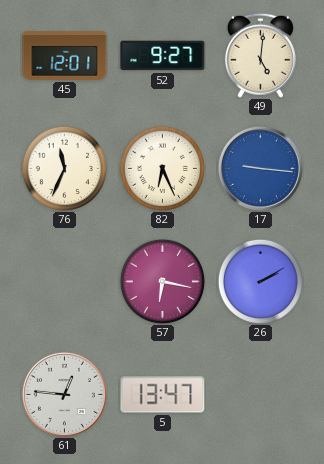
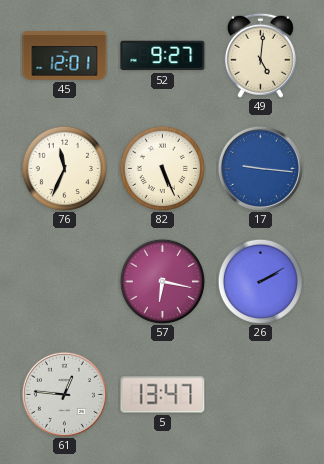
82: 6:26 -> 5:26
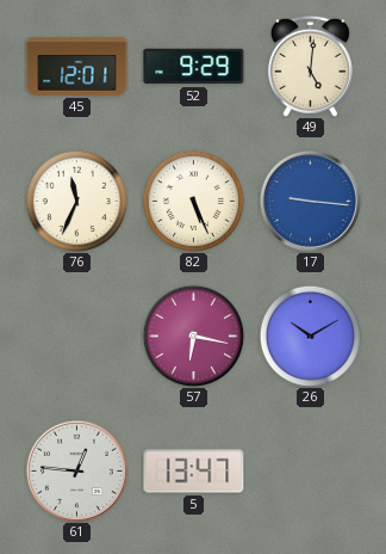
52: 9:27 -> 9:29
26: 2:10 -> 10:10
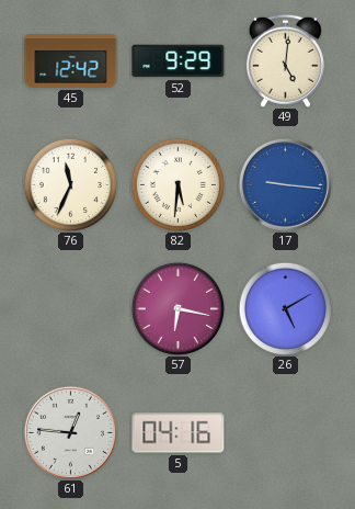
45: 12:01 -> 12:42
82: 5:26 -> 5:31
26: 10:10 -> 5:10
5: 13:47 -> 04:16
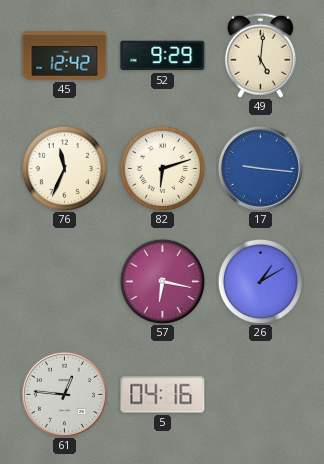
82: 5:31 -> 6:12
26: 5:10 -> 1:10
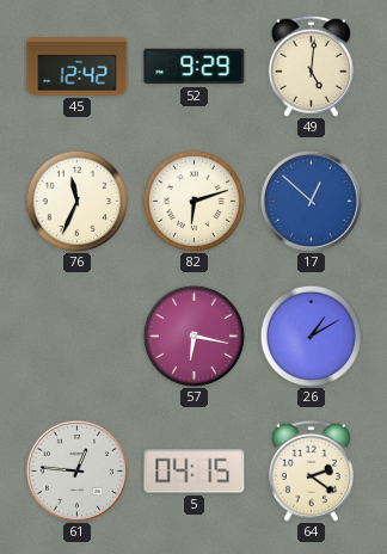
17: 9:16 -> 12:52
5: 04:16 -> 04:15
64: none -> 2:21
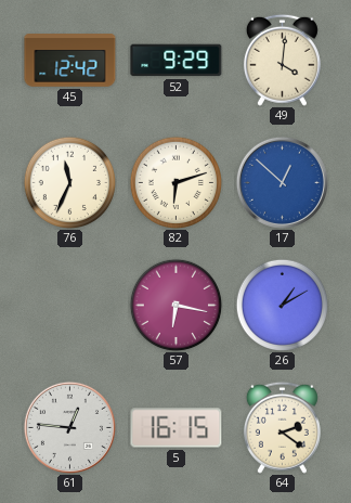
49: 5:01 -> 4:01
5: 04:15 -> 16:15
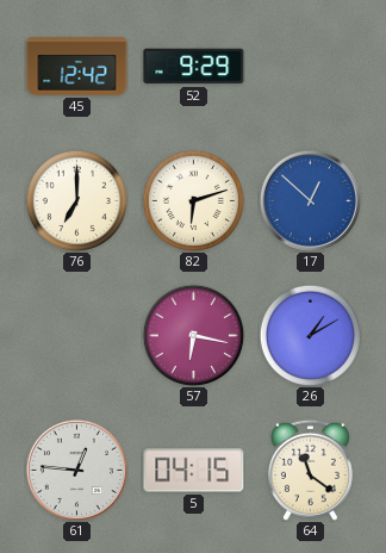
49: 4:01 -> none
76: 11:34 -> 7:00
5: 16:15 -> 04:15
64: 2:21 -> 11:21
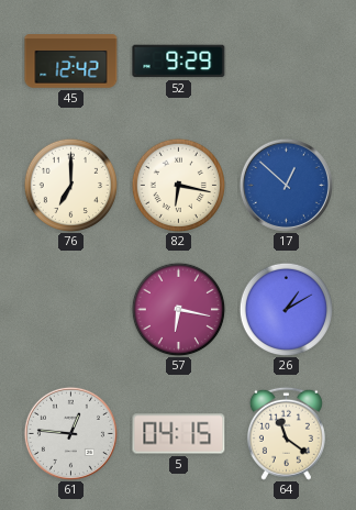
82: 6:12 -> 6:17
